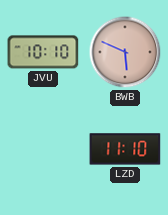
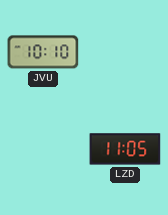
BWB: 5:49 -> none
LZD: 11:10 -> 11:05
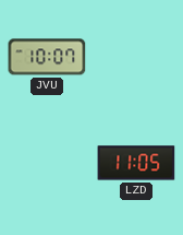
JVU: 10:10 -> 10:07
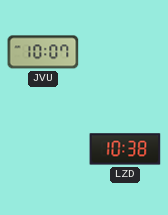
LZD: 11:05 -> 10:38
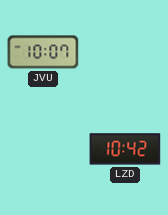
LZD: 10:38 -> 10:42
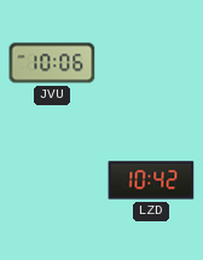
JVU: 10:07 -> 10:06
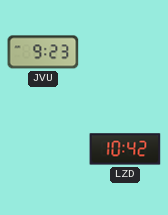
JVU: 10:06 -> 9:23
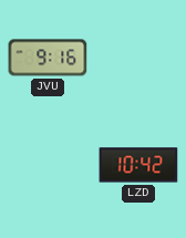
JVU: 9:23 -> 9:16
